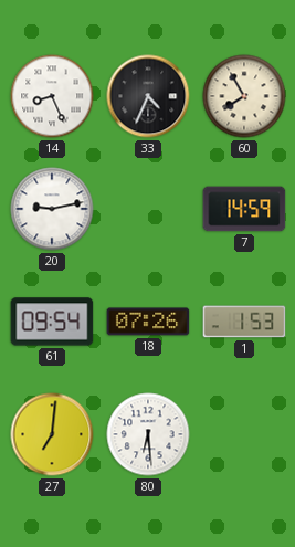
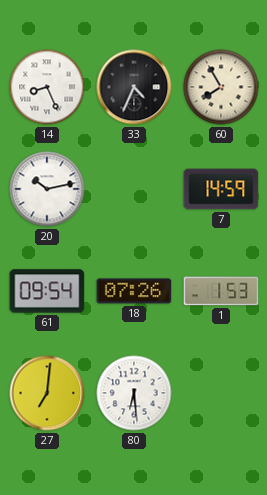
20: 9:13 -> 10:13
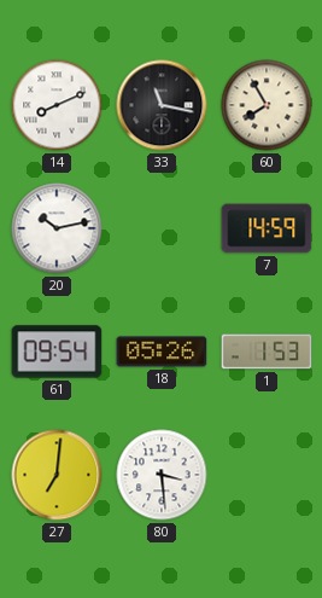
14: 8:26 -> 8:11
33: 4:34 -> 11:17
18: 07:26 -> 05:26
80: 6:29 -> 3:29
